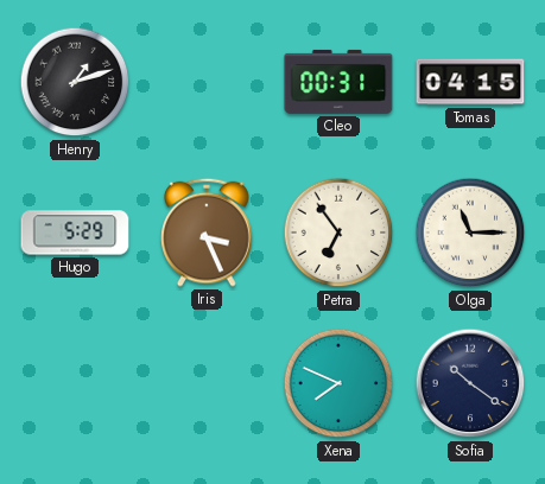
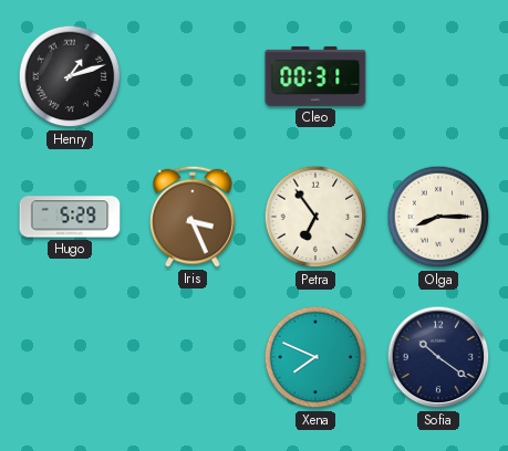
Tomas: 04:15 -> none
Olga: 11:15 -> 8:15
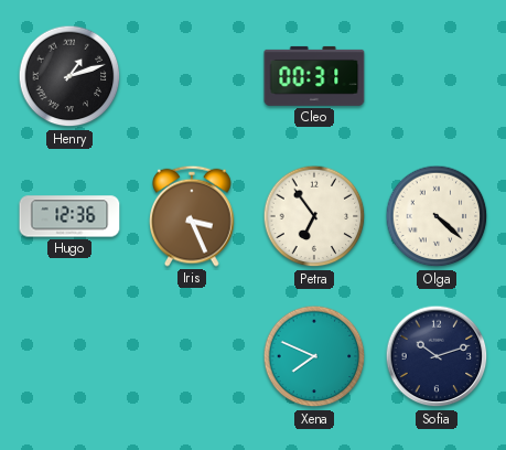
Hugo: 5:29 -> 12:36
Olga: 8:15 -> 4:22
Sofia: 10:21 -> 10:12
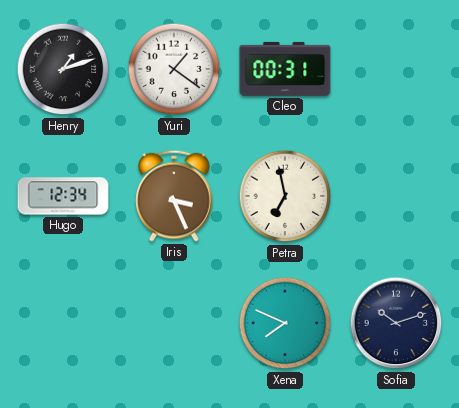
Yuri: none -> 1:21
Hugo: 12:36 -> 12:34
Petra: 6:54 -> 6:58
Olga: 4:22 -> none
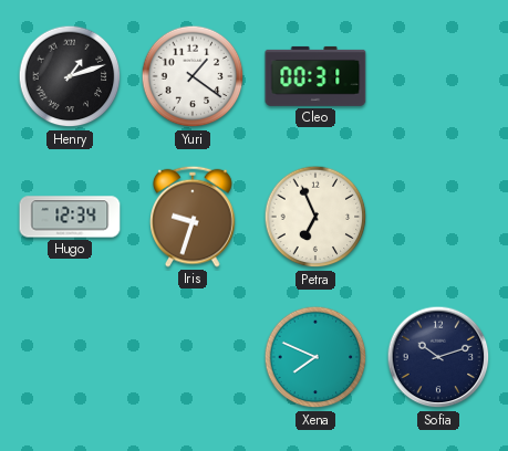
Iris: 3:26 -> 9:33
Petra: 6:58 -> 6:56
